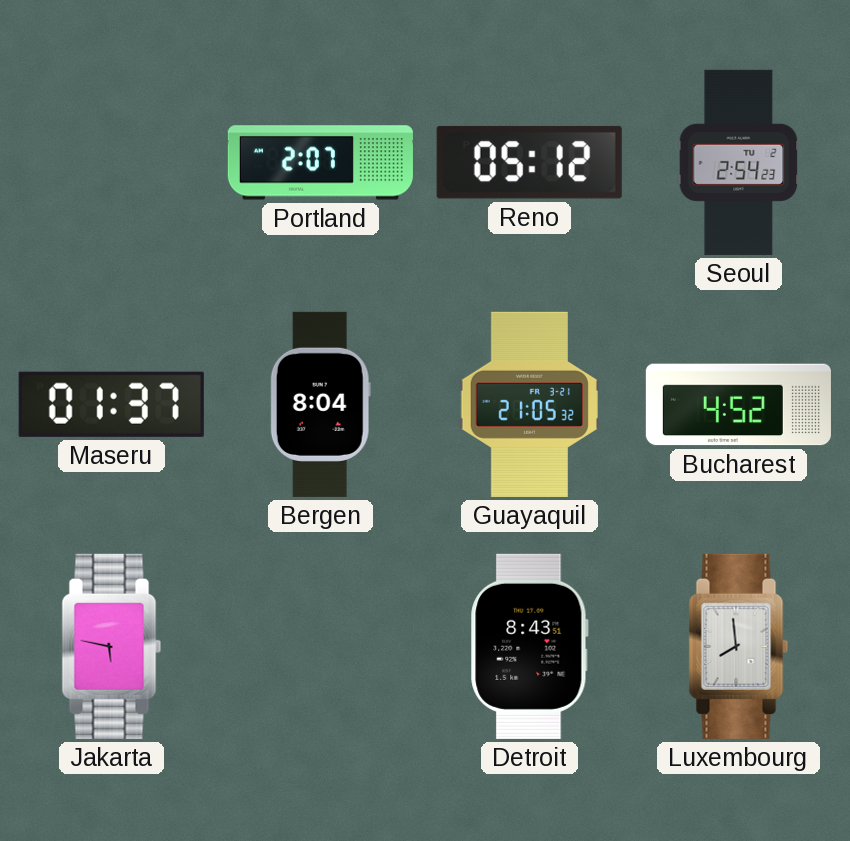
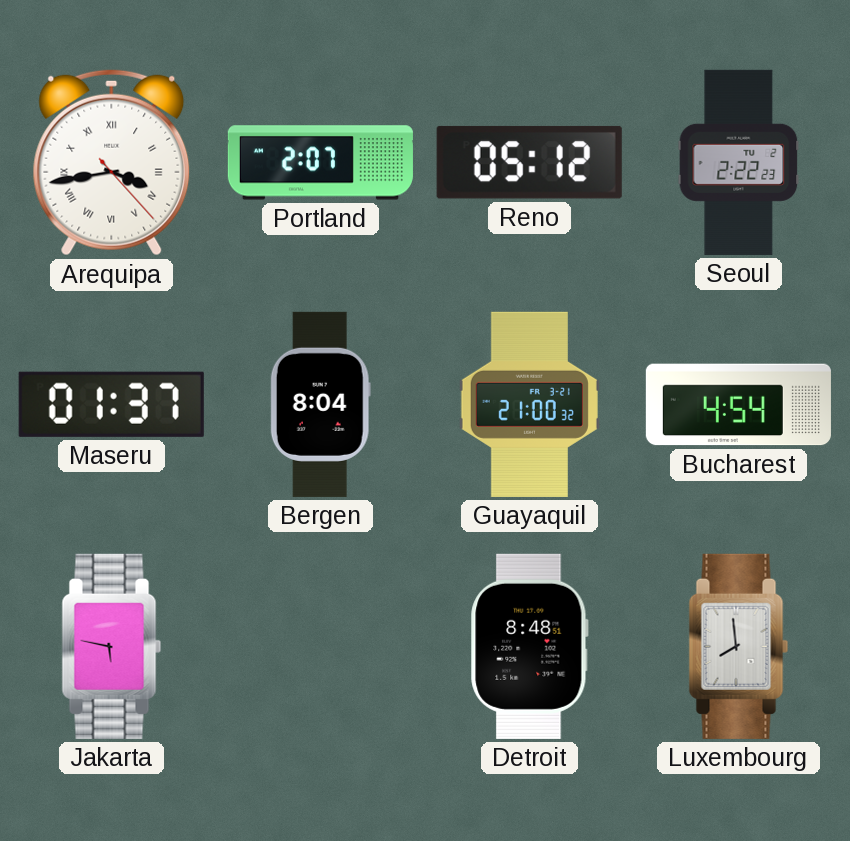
Arequipa: none -> 3:43
Seoul: 2:54 -> 2:22
Guayaquil: 21:05 -> 21:00
Bucharest: 4:52 -> 4:54
Detroit: 8:43 -> 8:48
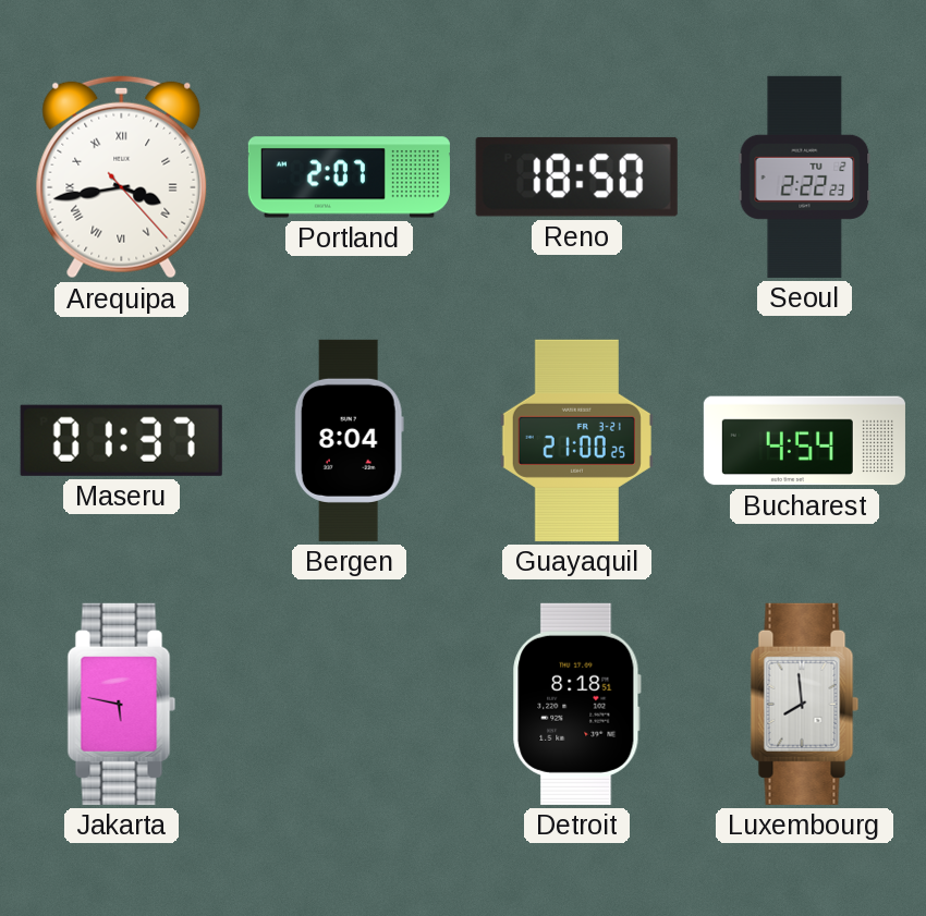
Reno: 05:12 -> 18:50
Guayaquil: 21:00:32 -> 21:00:25
Detroit: 8:48 -> 8:18
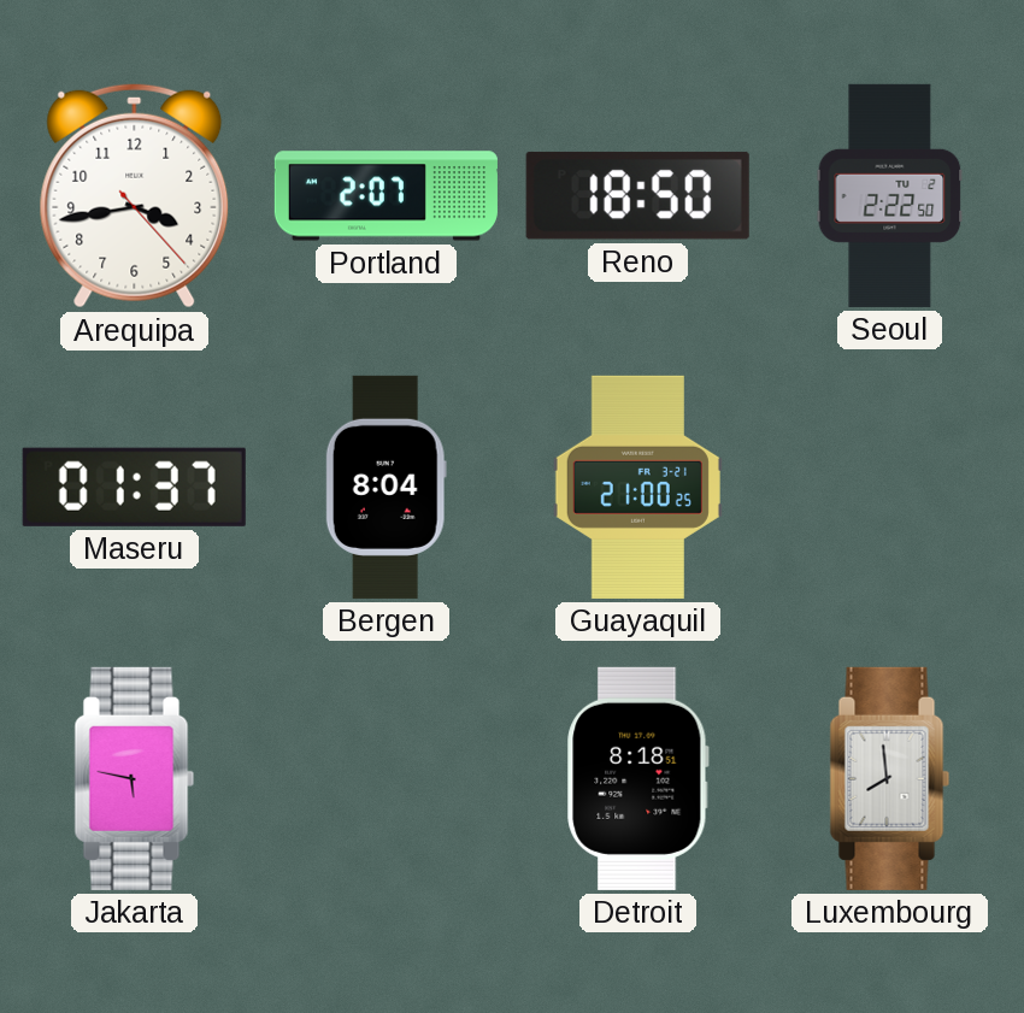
Arequipa numerals: Roman -> Arabic
Seoul: 2:22:23 -> 2:22:50
Bucharest: 4:54 -> none
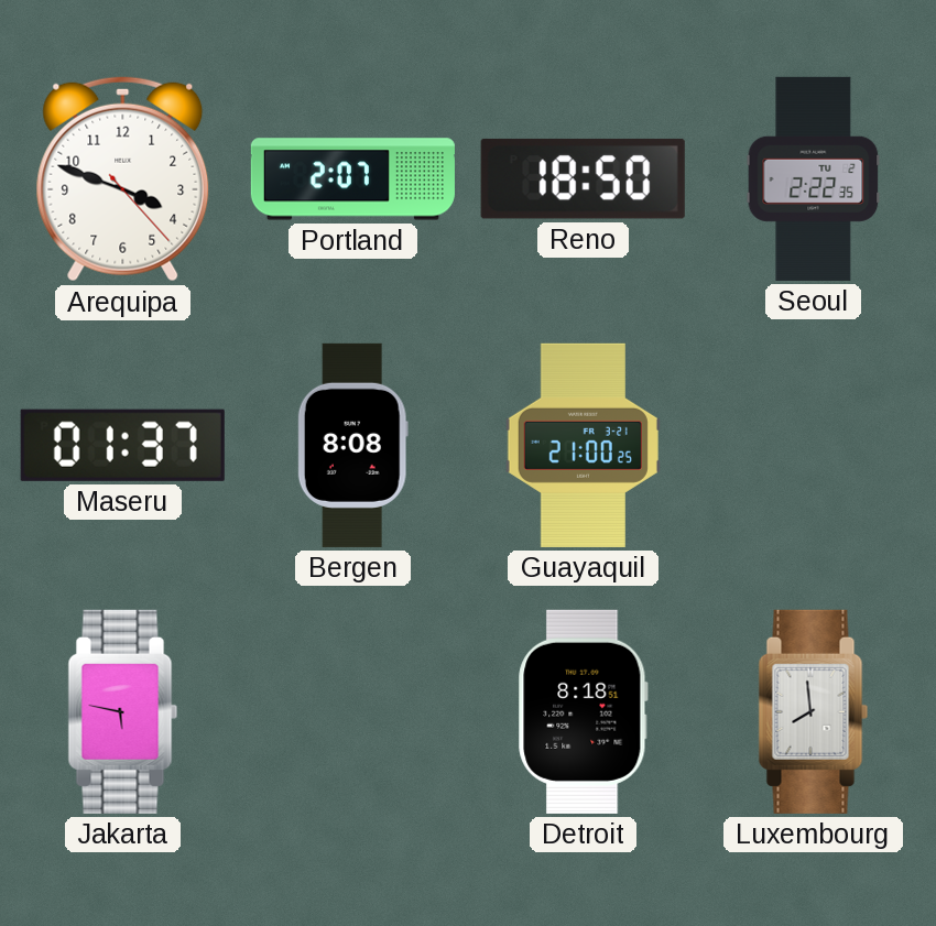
Arequipa: 3:43 -> 3:48
Seoul: 2:22:50 -> 2:22:35
Bergen: 8:04 -> 8:08
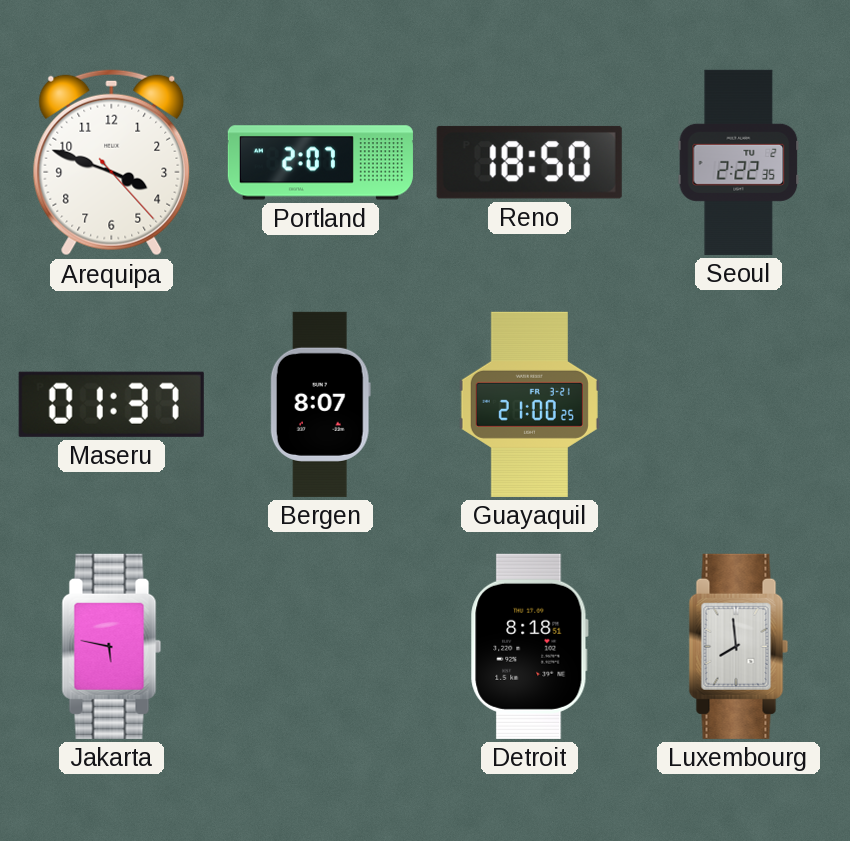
Bergen: 8:08 -> 8:07
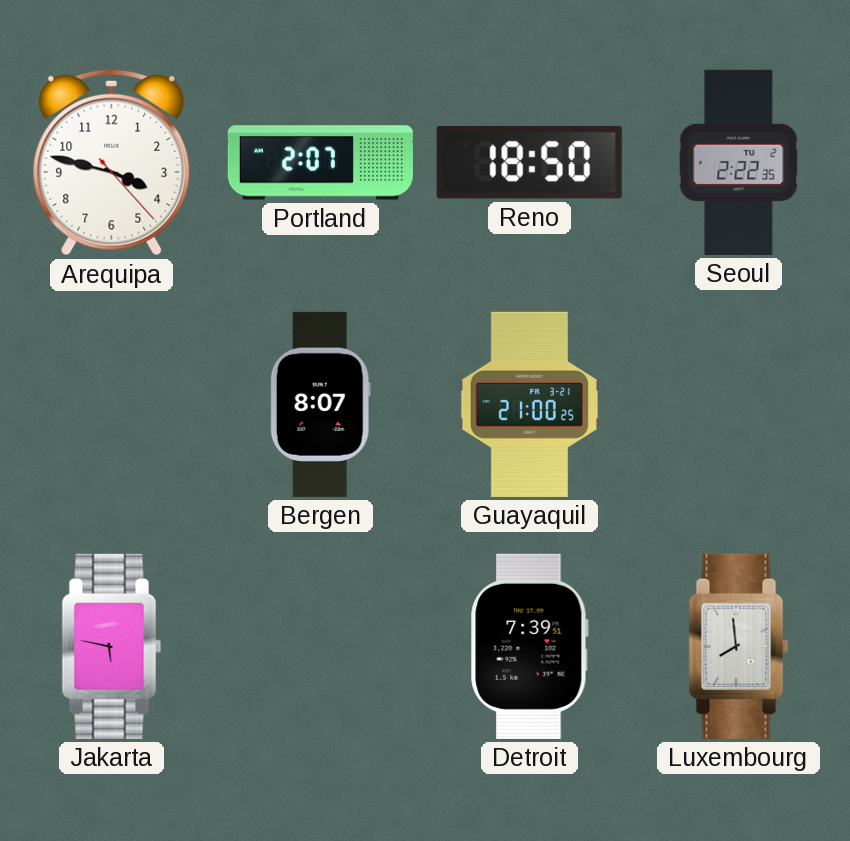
Arequipa: 3:48 -> 3:47
Maseru: 01:37 -> none
Detroit: 8:18 -> 7:39
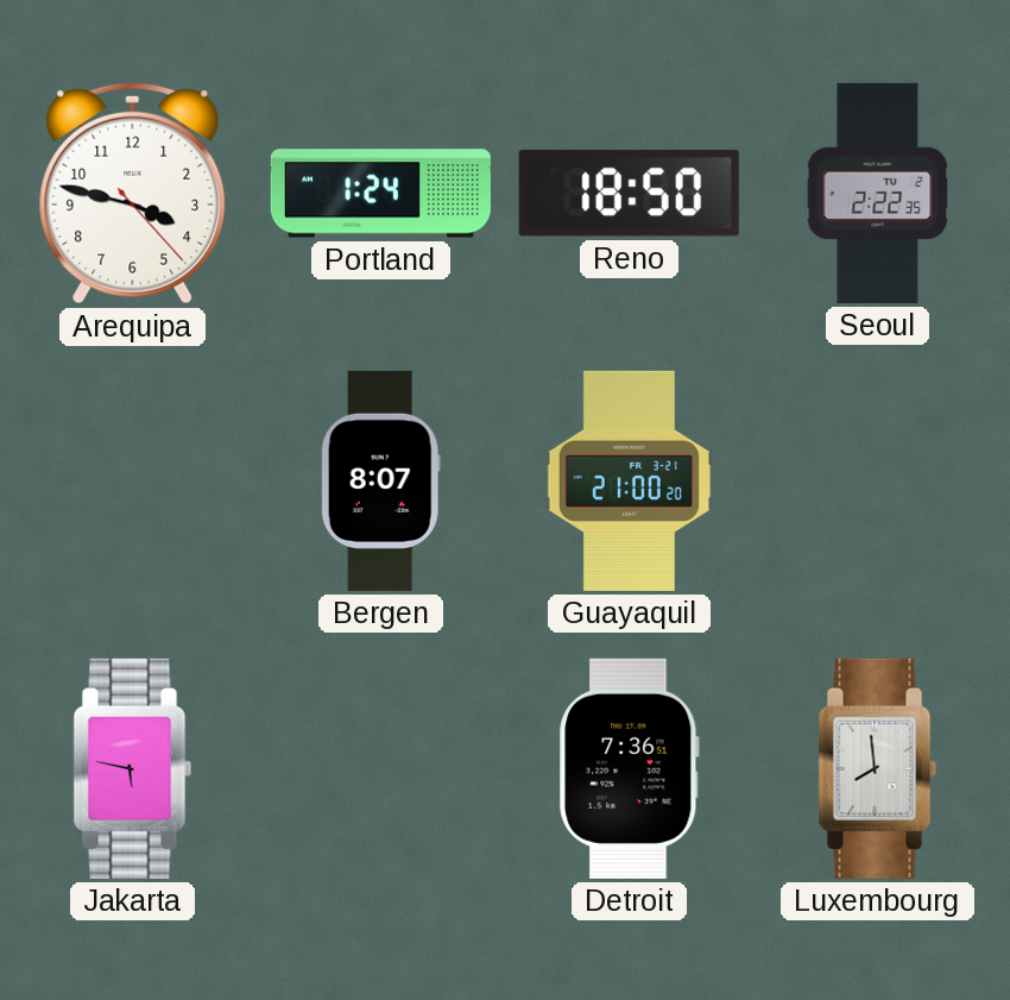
Portland: 2:07 -> 1:24
Guayaquil: 21:00:25 -> 21:00:20
Detroit: 7:39 -> 7:36
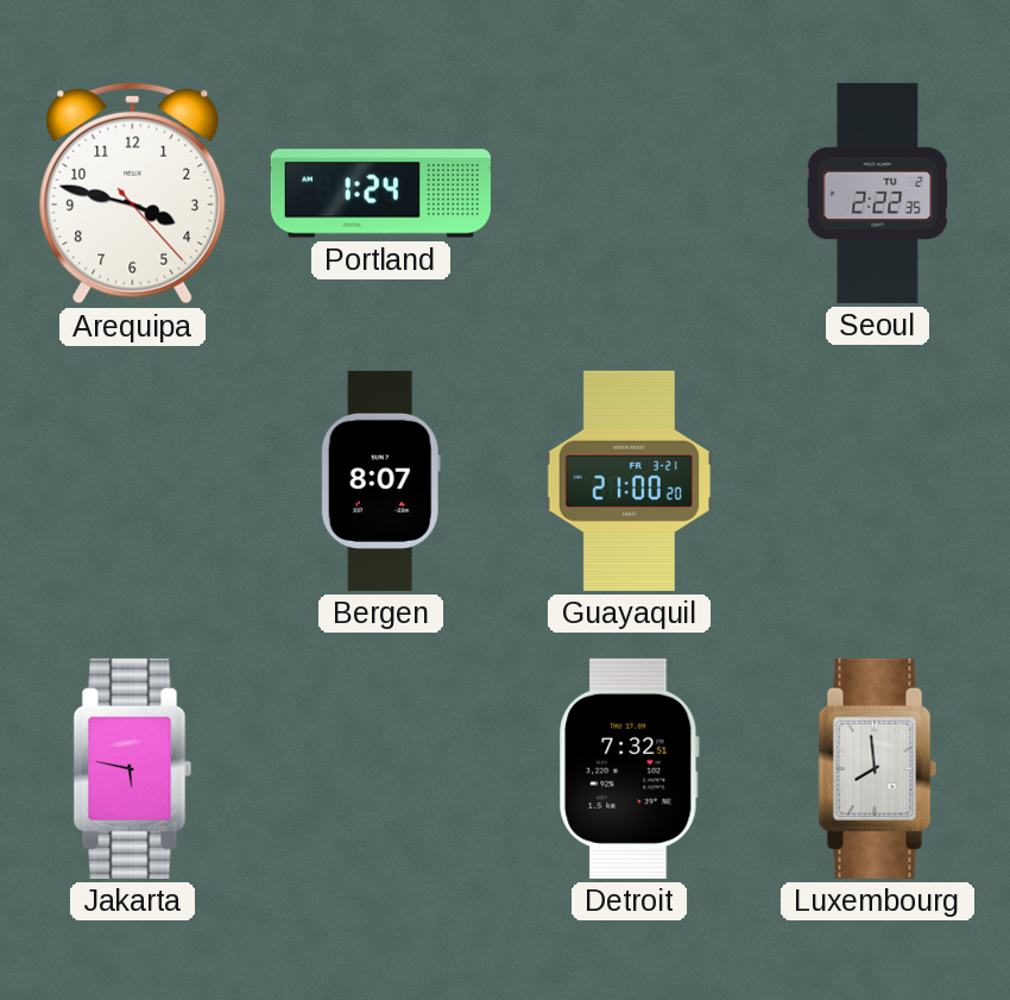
Reno: 18:50 -> none
Detroit: 7:36 -> 7:32
